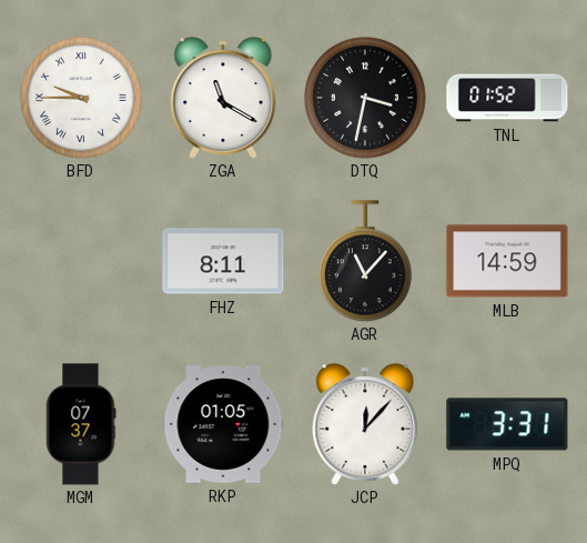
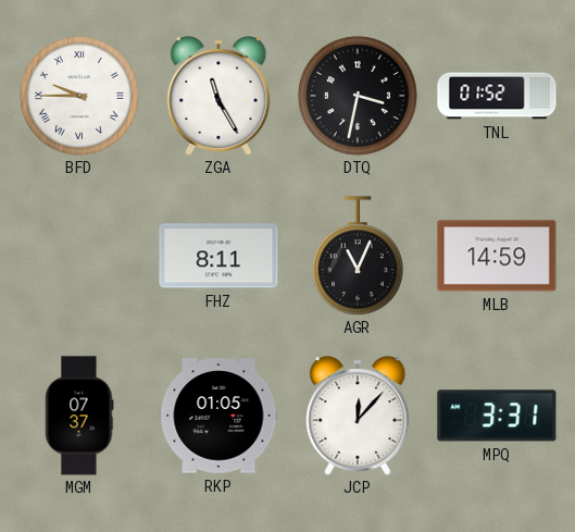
ZGA: 11:20 -> 11:25
AGR: 11:07 -> 11:04
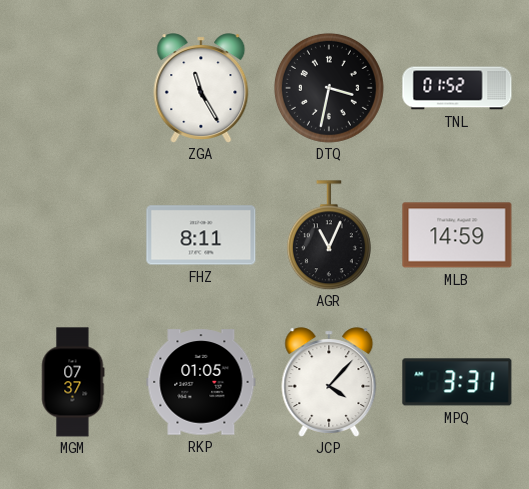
BFD: 9:45 -> none
JCP: 12:07 -> 4:07
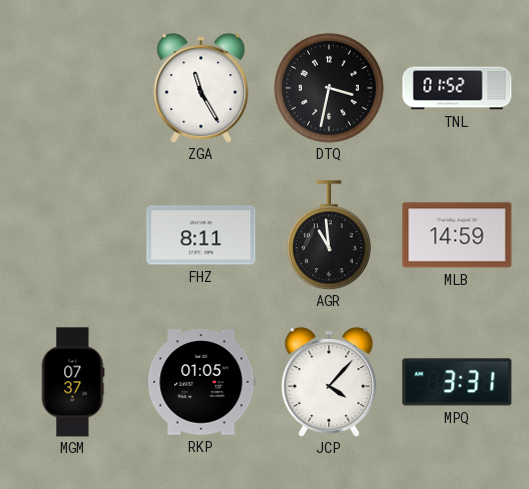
AGR: 11:04 -> 10:59
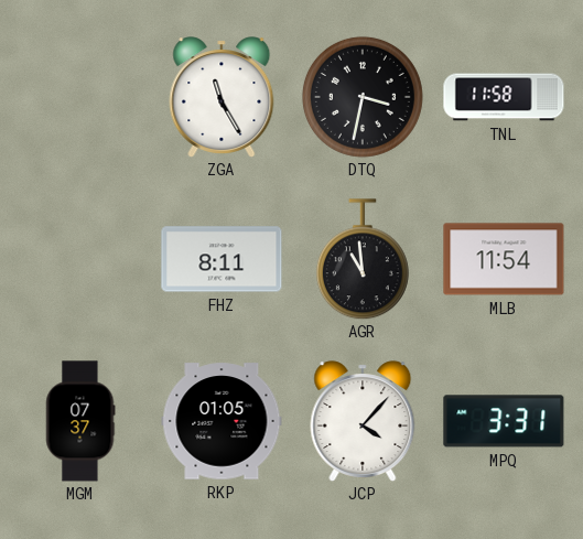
TNL: 01:52 -> 11:58
MLB: 14:59 -> 11:54
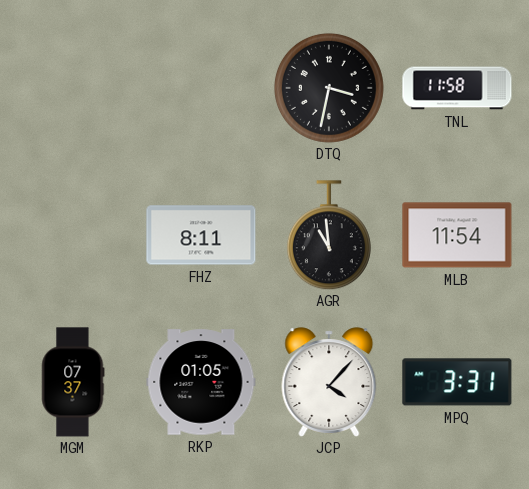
ZGA: 11:25 -> none
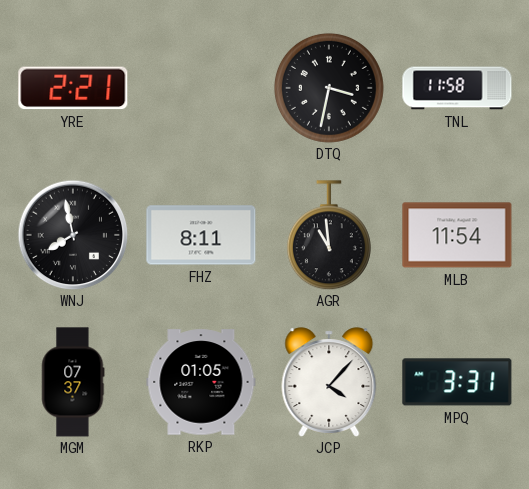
YRE: none -> 2:21
WNJ: none -> 7:58
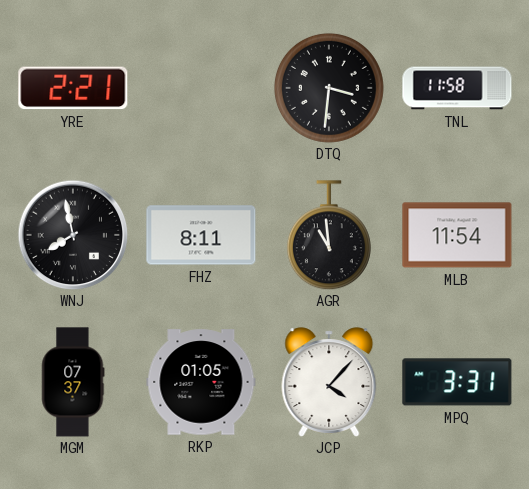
DTQ: 3:32 -> 3:31
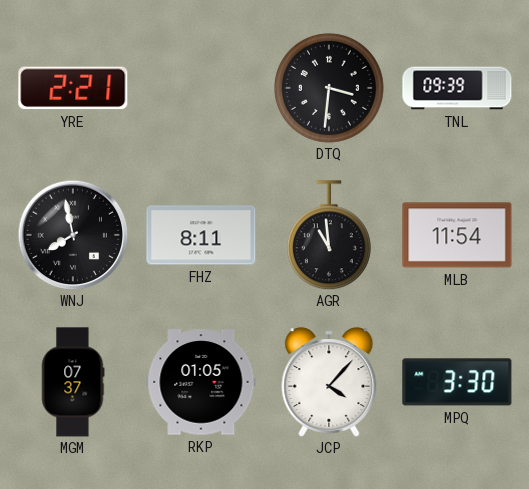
TNL: 11:58 -> 09:39
MPQ: 3:31 -> 3:30
